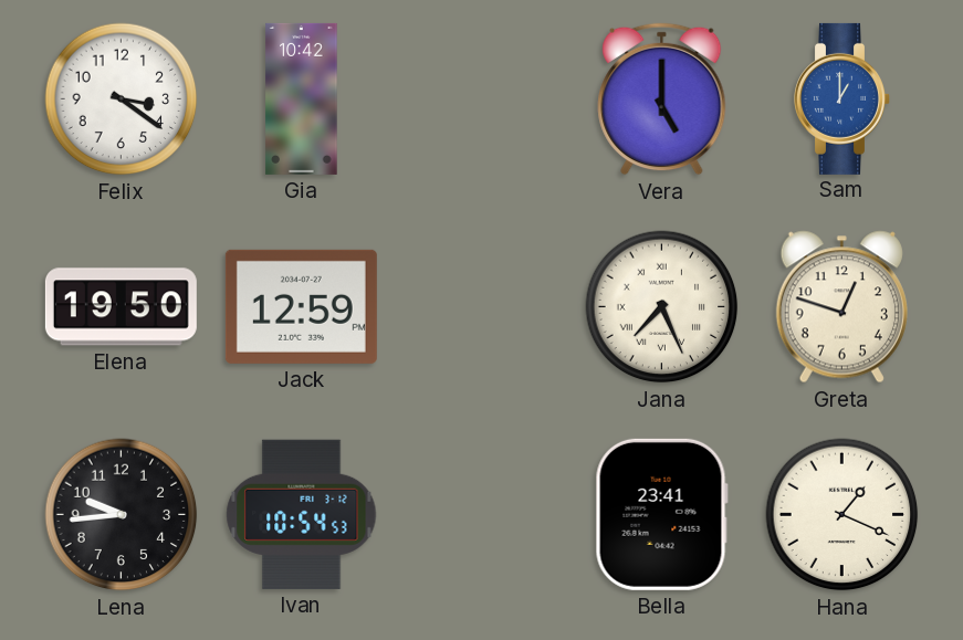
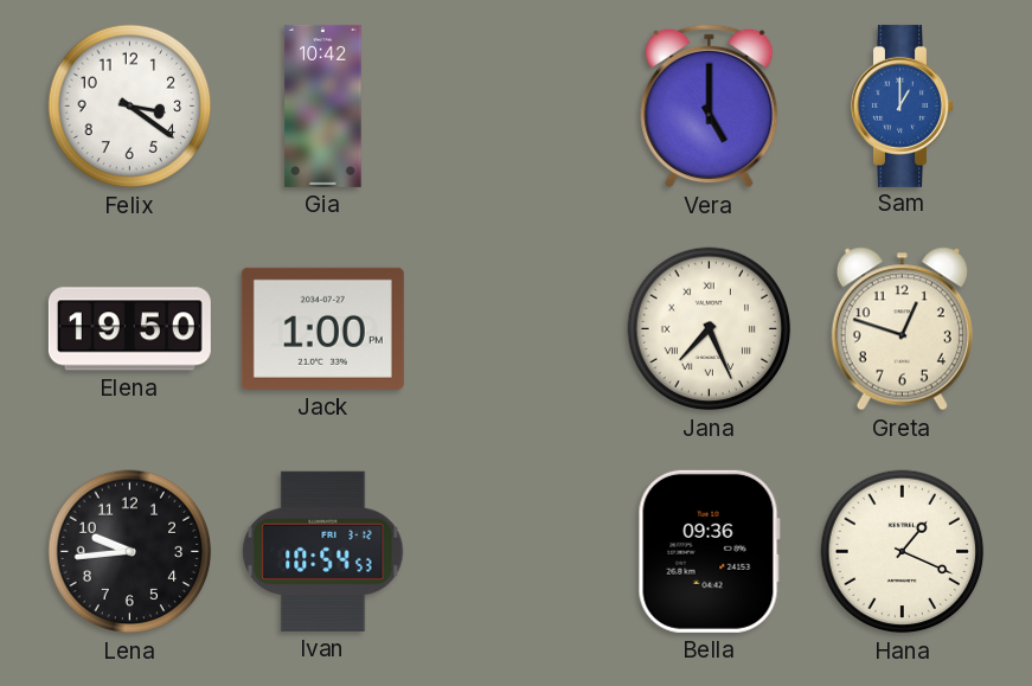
Jack: 12:59 -> 1:00
Bella: 23:41 -> 09:36
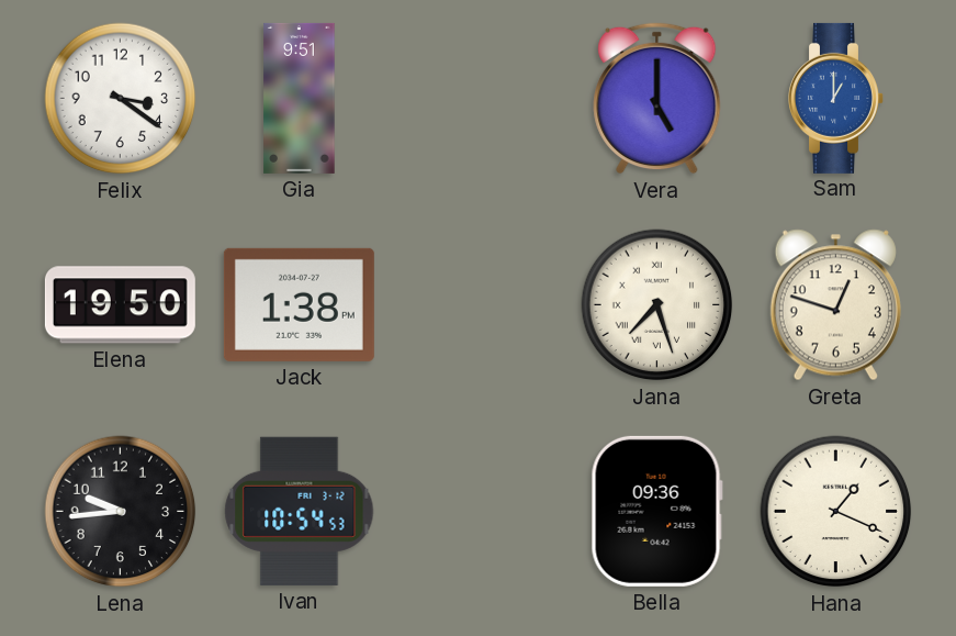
Gia: 10:42 -> 9:51
Jack: 1:00 -> 1:38
Jana: 7:26 -> 7:27
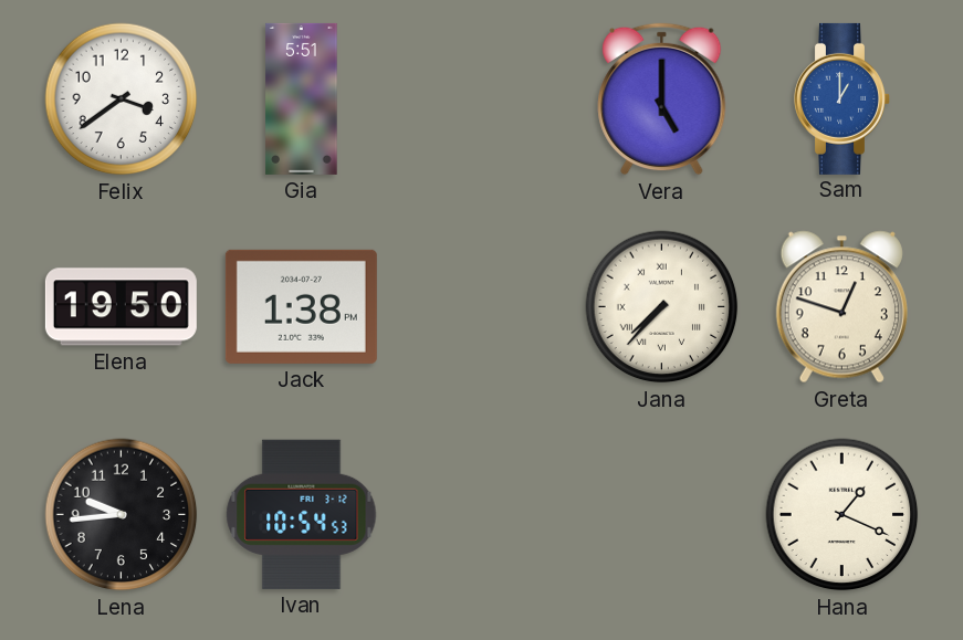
Felix: 3:21 -> 3:39
Gia: 9:51 -> 5:51
Jana: 7:27 -> 7:37
Bella: 09:36 -> none
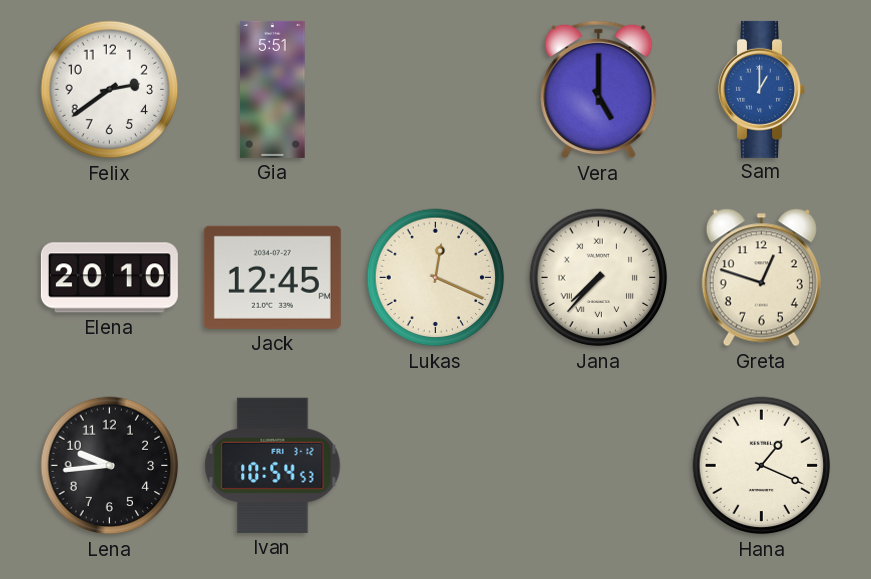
Felix: 3:39 -> 2:39
Elena: 19:50 -> 20:10
Jack: 1:38 -> 12:45
Lukas: none -> 12:19
